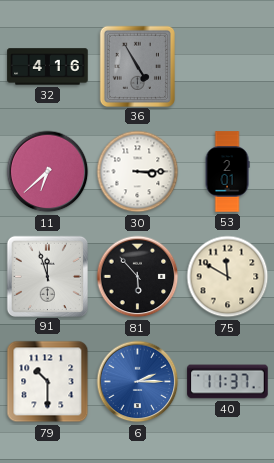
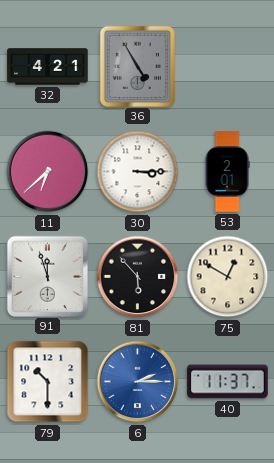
32: 4:16 -> 4:21
75: 11:50 -> 12:50
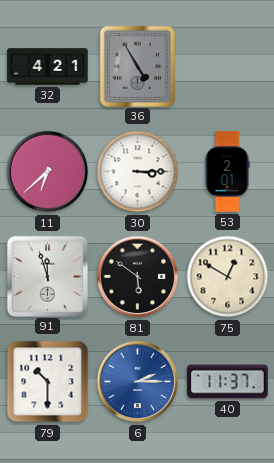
81: 5:53 -> 5:51
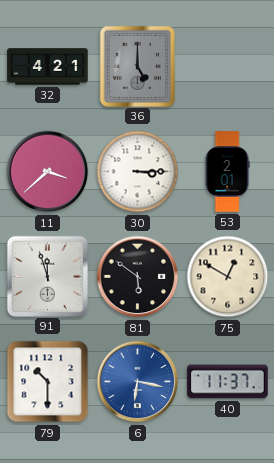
36: 4:55 -> 5:00
11: 6:38 -> 3:38
6: 2:15 -> 6:17
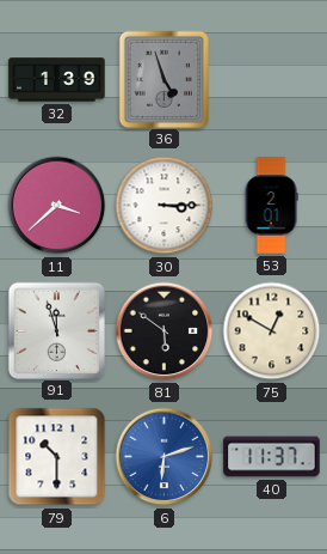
32: 4:21 -> 1:39
36: 5:00 -> 4:57
6: 6:17 -> 6:12
